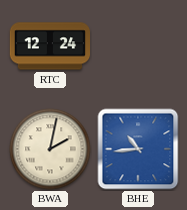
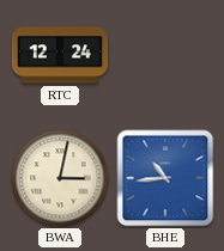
BWA: 2:02 -> 3:02
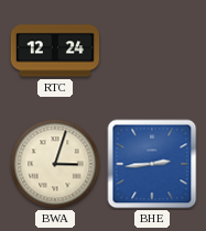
BWA: 3:02 -> 3:03
BHE: 10:44 -> 2:44
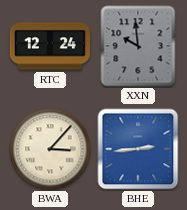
XXN: none -> 9:59
BWA: 3:03 -> 3:07
